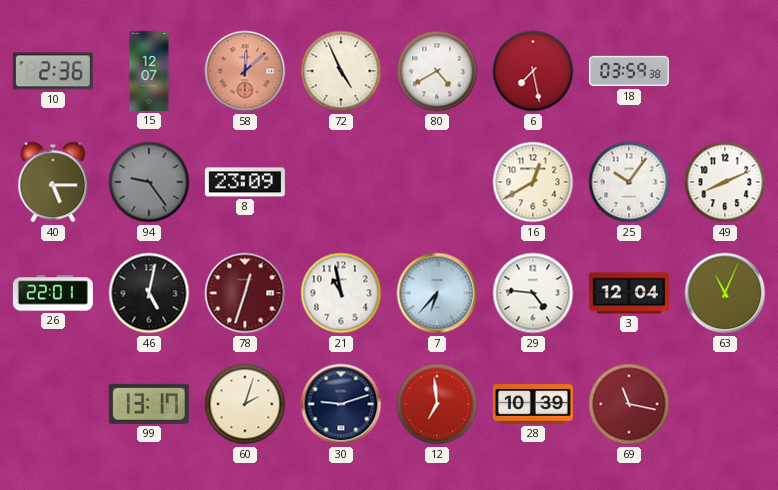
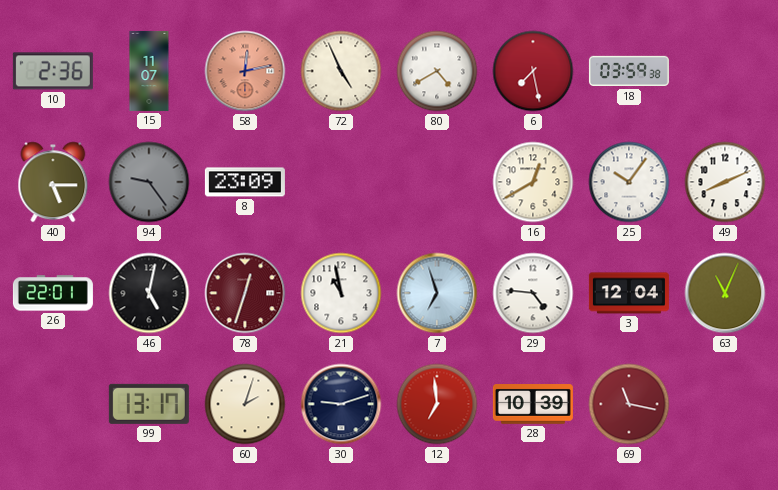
15: 12:07 -> 11:07
58: 12:08 -> 12:13
7: 6:37 -> 6:57
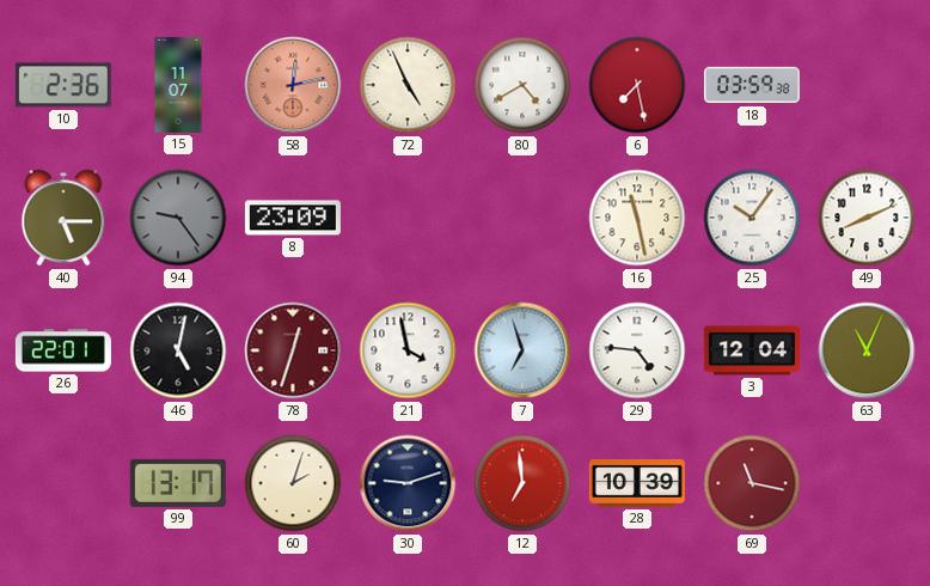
16: 12:40 -> 11:28
21: 10:58 -> 3:58
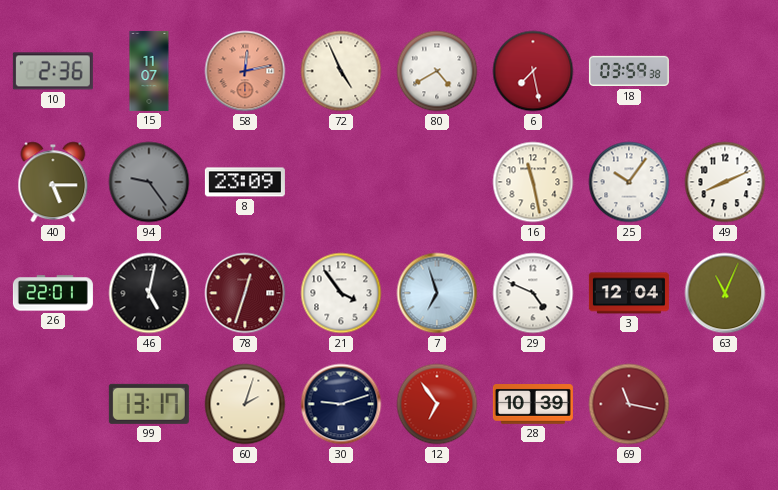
21: 3:58 -> 3:54
29: 4:46 -> 4:49
12: 6:59 -> 6:54
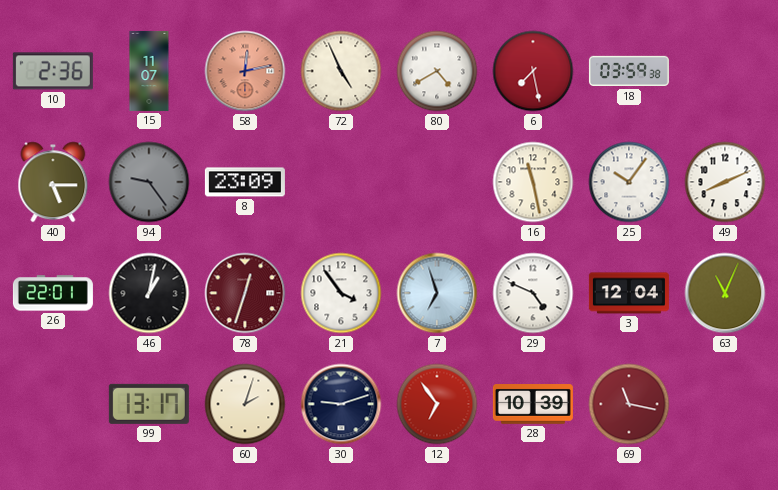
46: 5:02 -> 1:02
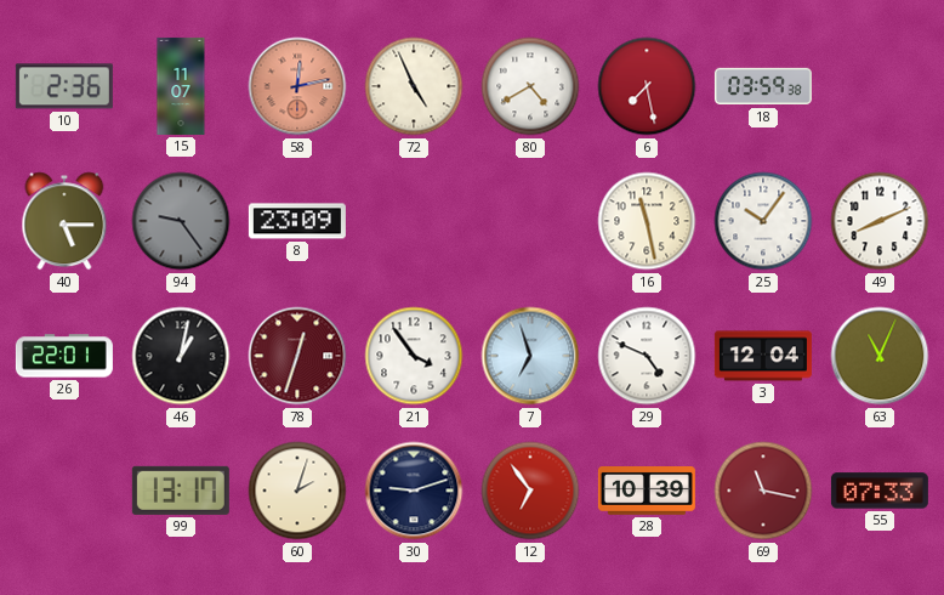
55: none -> 07:33
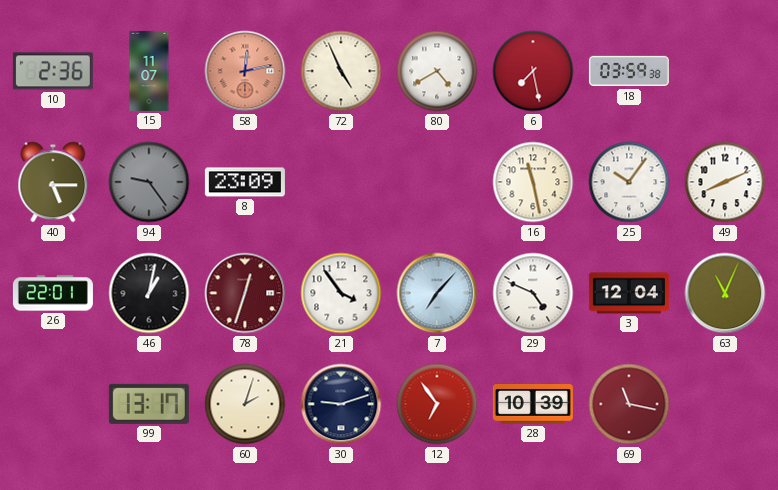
7: 6:57 -> 7:07
55: 07:33 -> none
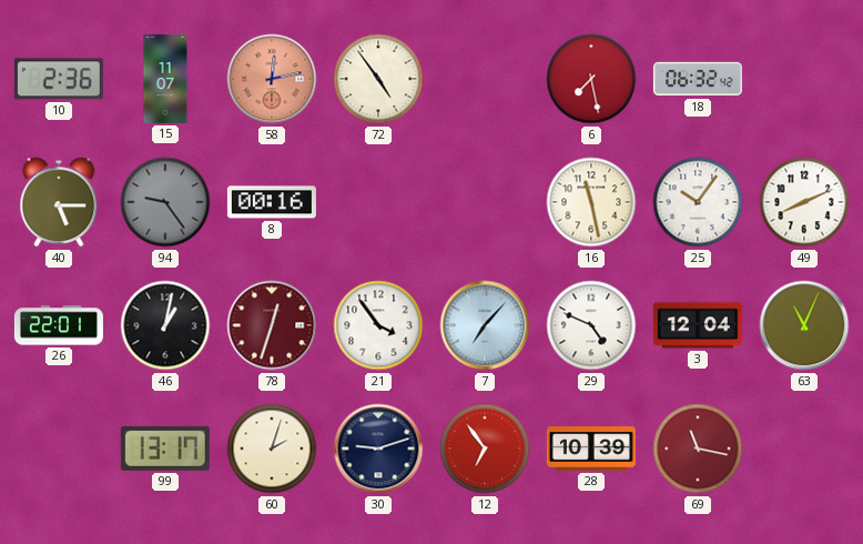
72: 4:56 -> 4:54
80: 4:40 -> none
18: 03:59 -> 06:32
8: 23:09 -> 00:16
